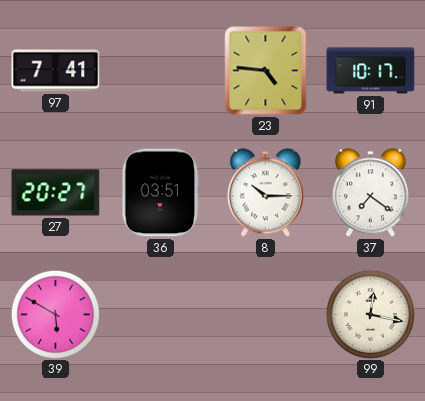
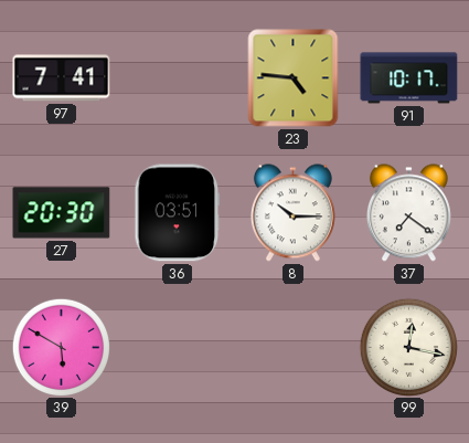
27: 20:27 -> 20:30
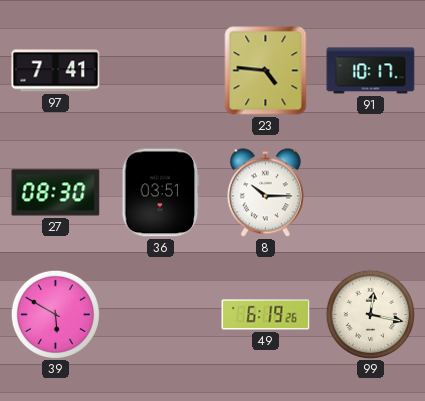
27: 20:30 -> 08:30
37: 7:21 -> none
49: none -> 6:19
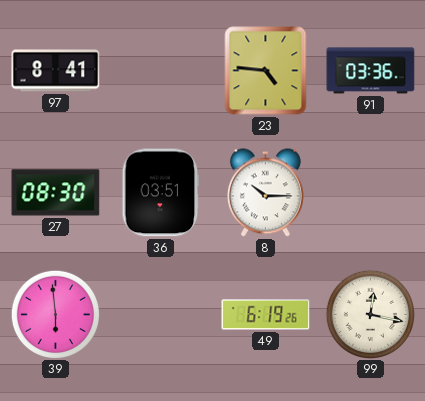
97: 7:41 -> 8:41
91: 10:17 -> 03:36
39: 5:50 -> 5:59
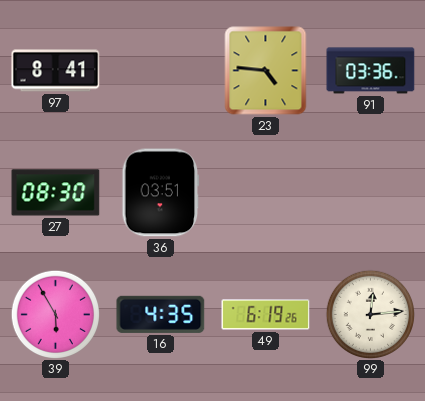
8: 10:15 -> none
39: 5:59 -> 5:55
16: none -> 4:35
99: 12:17 -> 12:14
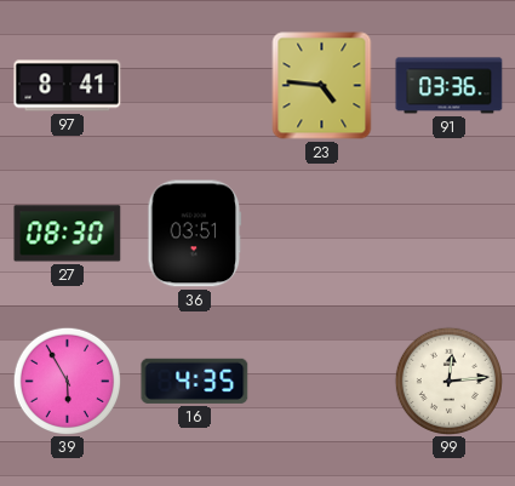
49: 6:19 -> none
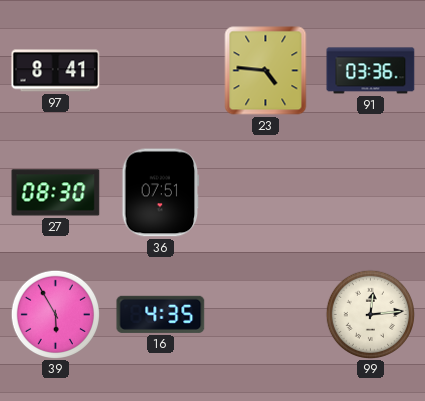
36: 03:51 -> 07:51
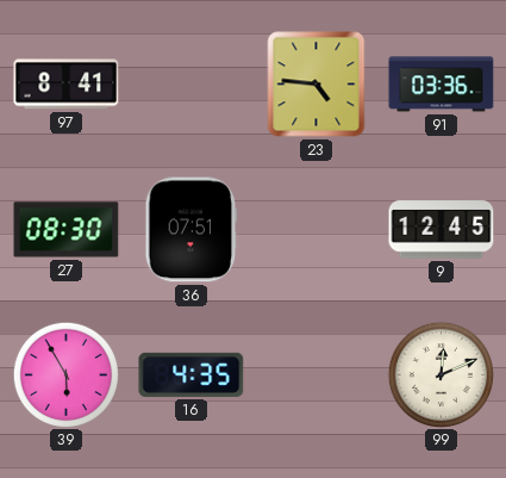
9: none -> 12:45
99: 12:14 -> 12:11
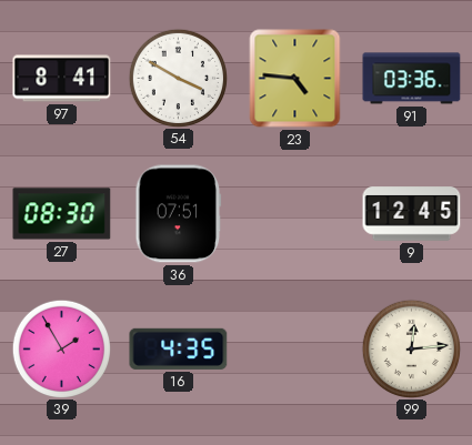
54: none -> 3:50
39: 5:55 -> 1:55
99: 12:11 -> 12:14
